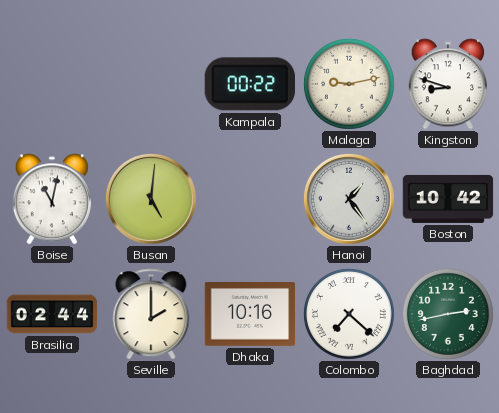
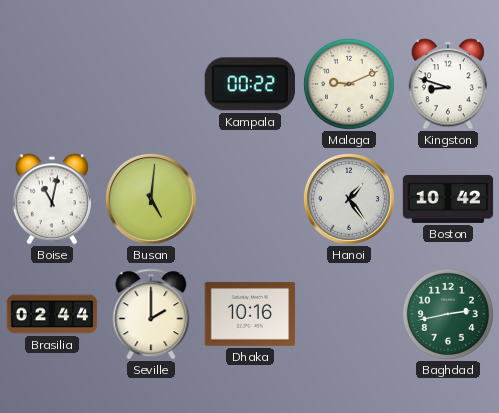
Malaga: 9:13 -> 9:11
Colombo: 7:22 -> none
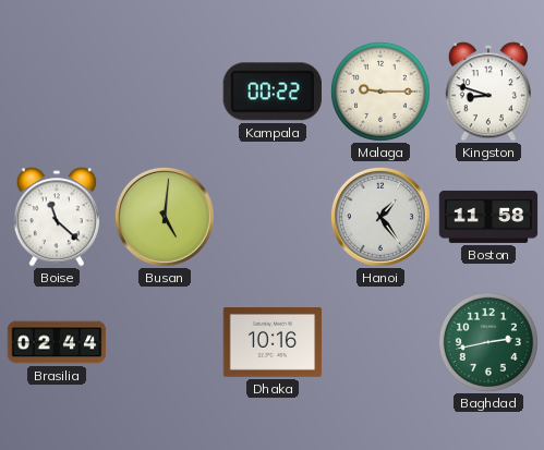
Malaga: 9:11 -> 9:15
Boise: 11:02 -> 11:22
Boston: 10:42 -> 11:58
Seville: 2:00 -> none
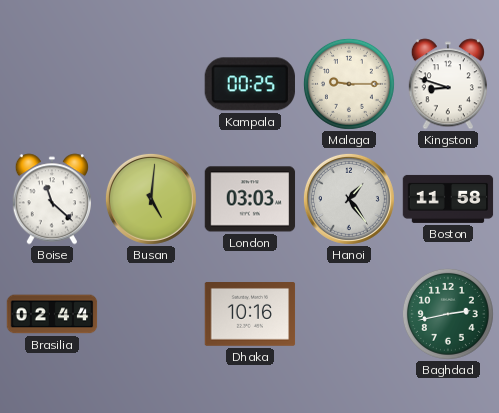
Kampala: 00:22 -> 00:25
London: none -> 03:03
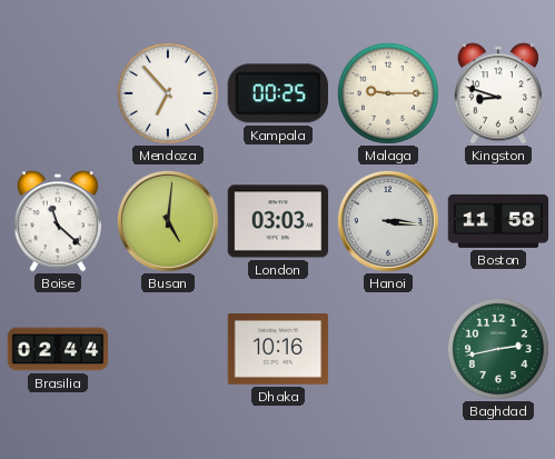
Mendoza: none -> 6:53
Hanoi: 1:24 -> 3:16
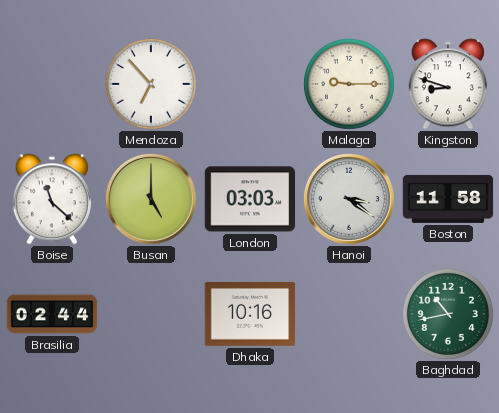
Kampala: 00:25 -> none
Busan: 5:01 -> 5:00
Hanoi: 3:16 -> 3:21
Baghdad: 2:43 -> 10:43
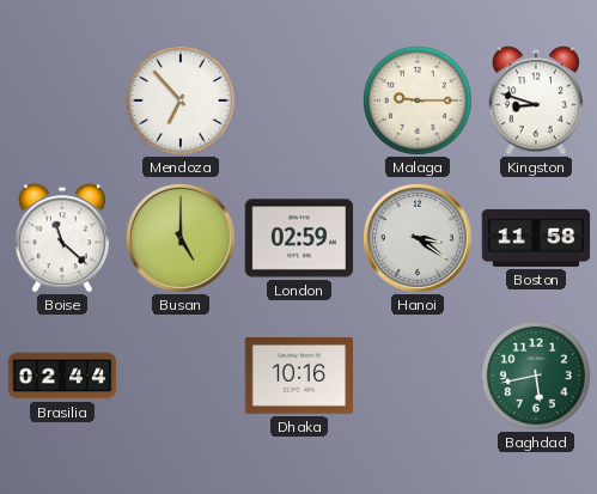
London: 03:03 -> 02:59
Baghdad: 10:43 -> 5:43
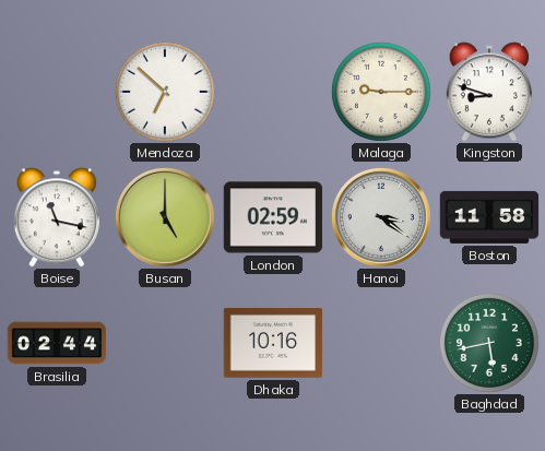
Mendoza: 6:53 -> 6:52
Boise: 11:22 -> 11:17
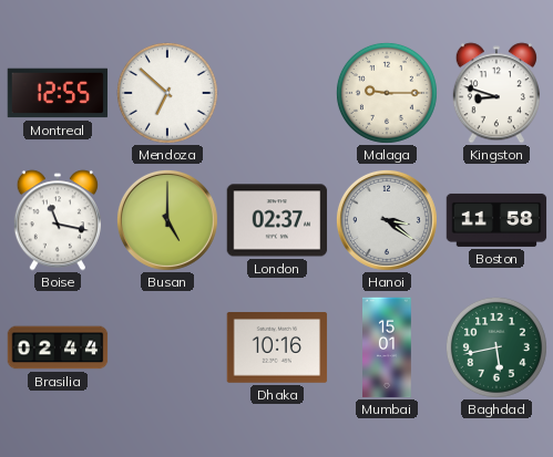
Montreal: none -> 12:55
London: 02:59 -> 02:37
Mumbai: none -> 15:01
